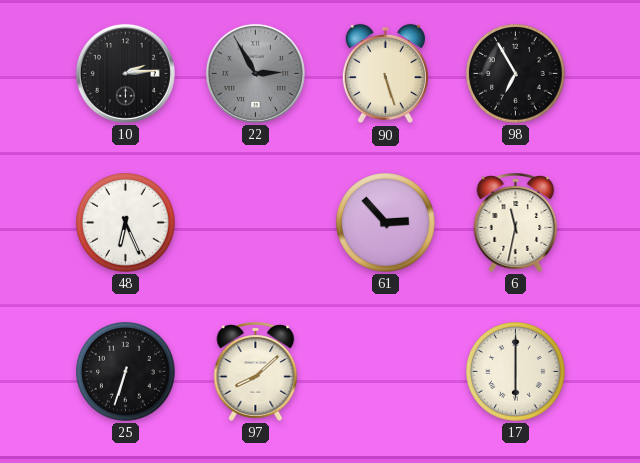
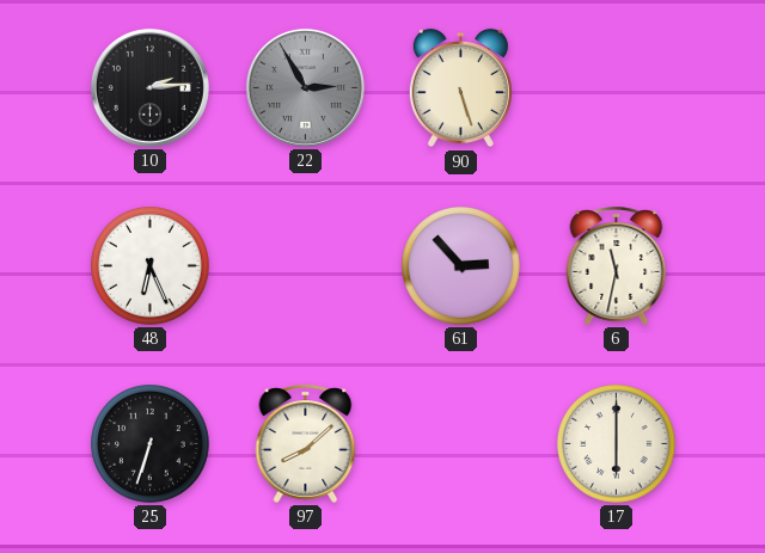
98: 6:55 -> none
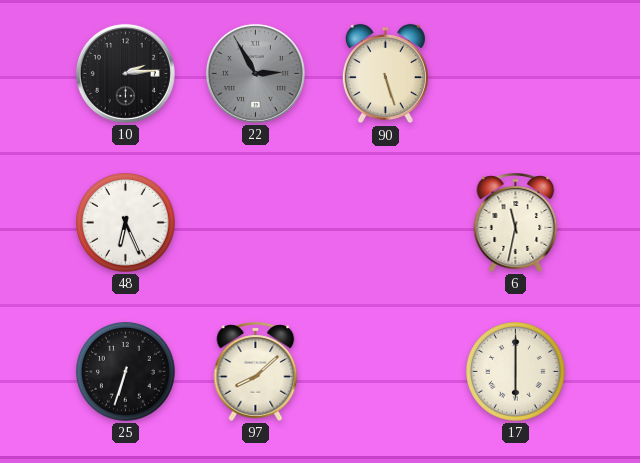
61: 2:53 -> none
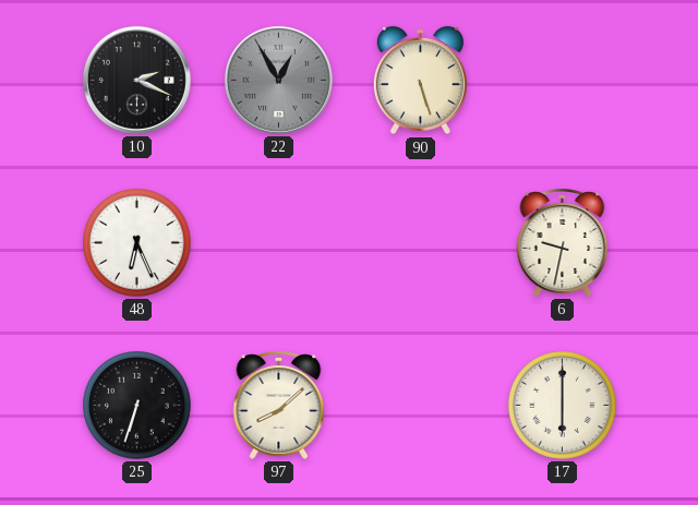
10: 2:14 -> 2:19
22: 2:55 -> 12:55
6: 11:32 -> 9:32
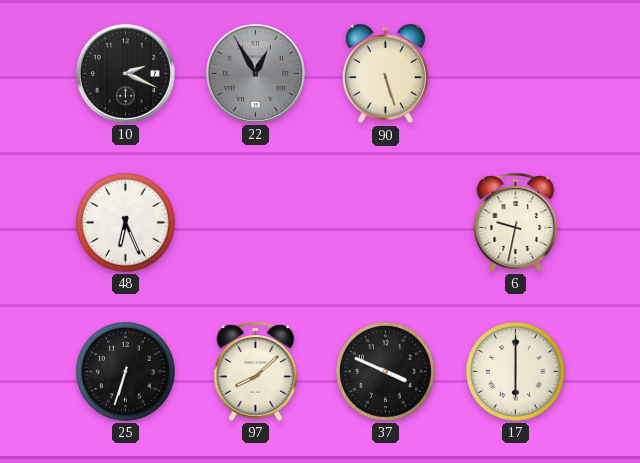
37: none -> 3:49
